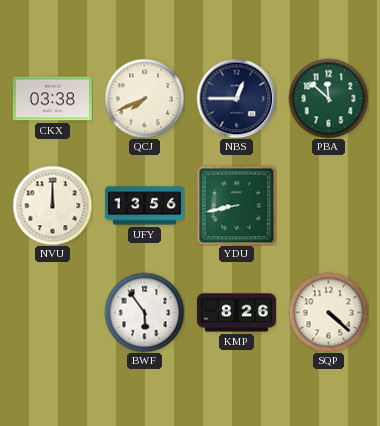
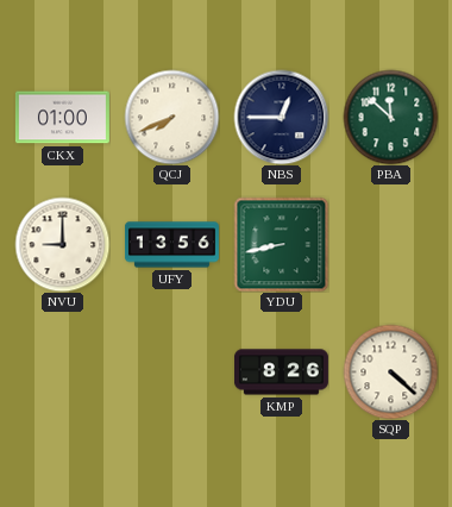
CKX: 03:38 -> 01:00
NVU: 12:00 -> 9:00
BWF: 5:54 -> none
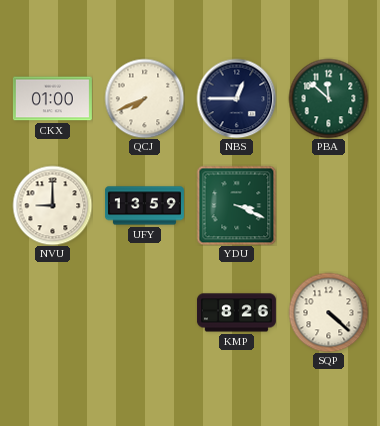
UFY: 13:56 -> 13:59
YDU: 8:43 -> 3:19
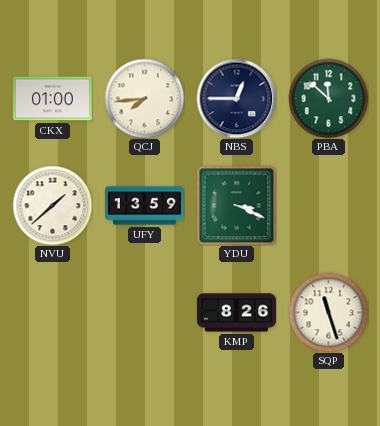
QCJ: 7:41 -> 7:44
NVU: 9:00 -> 1:38
SQP: 4:22 -> 11:27
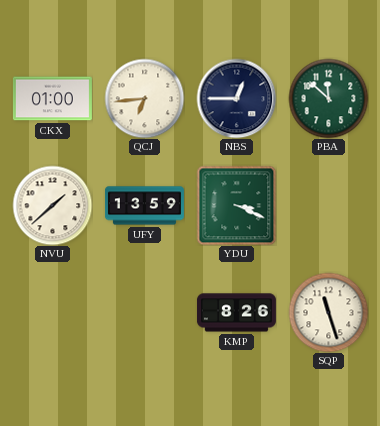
QCJ: 7:44 -> 6:44
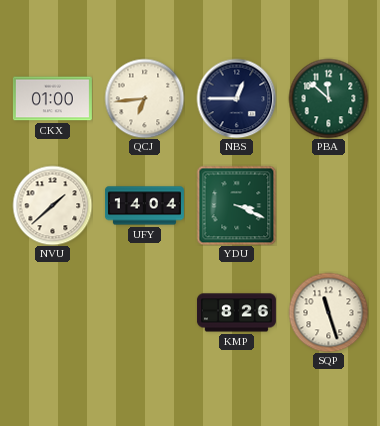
UFY: 13:59 -> 14:04
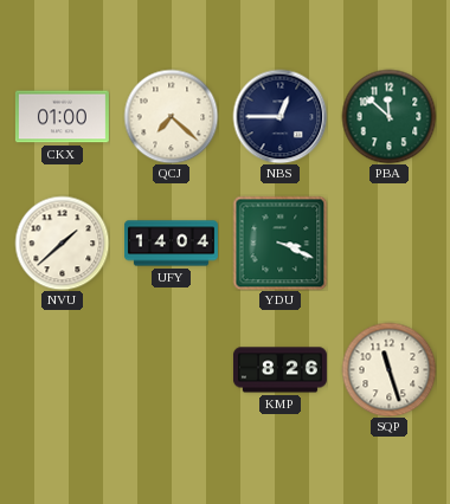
QCJ: 6:44 -> 7:22
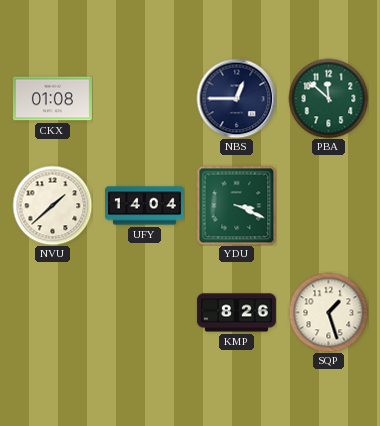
CKX: 01:00 -> 01:08
QCJ: 7:22 -> none
SQP: 11:27 -> 1:27
